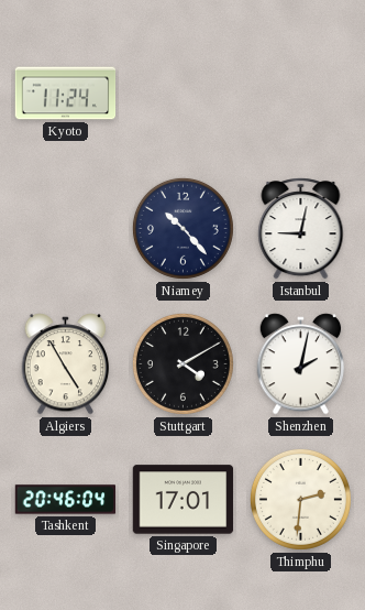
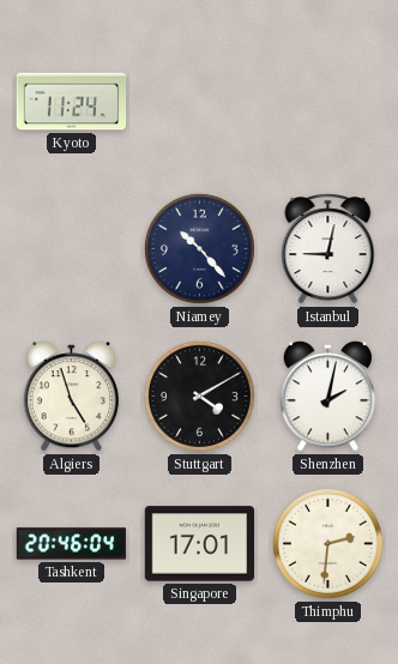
Algiers: 4:55 -> 4:57
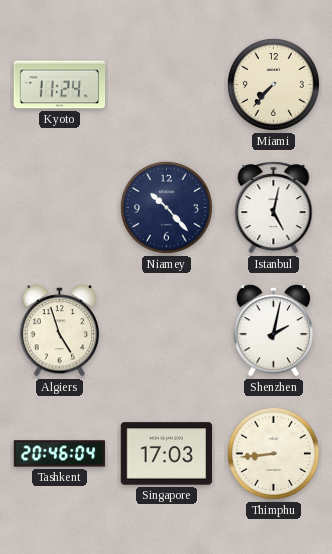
Miami: none -> 7:37
Istanbul: 9:02 -> 5:02
Stuttgart: 4:10 -> none
Singapore: 17:01 -> 17:03
Thimphu: 2:31 -> 8:44
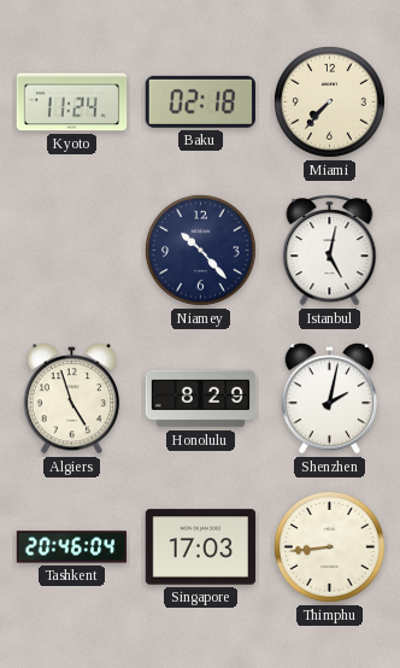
Baku: none -> 02:18
Honolulu: none -> 8:29
